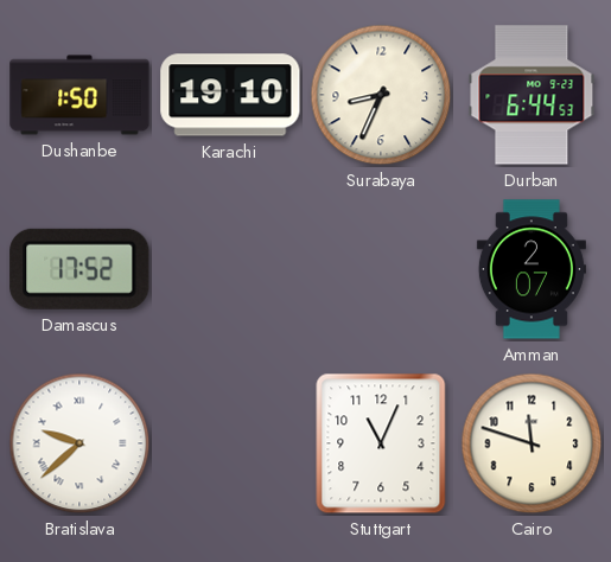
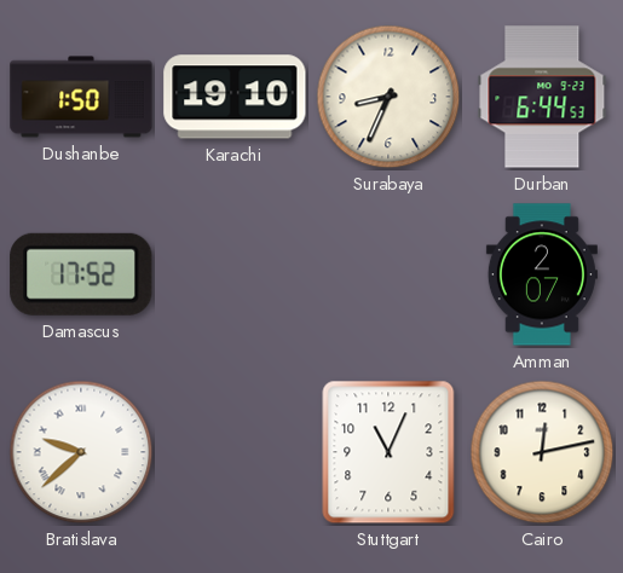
Cairo: 11:48 -> 12:13
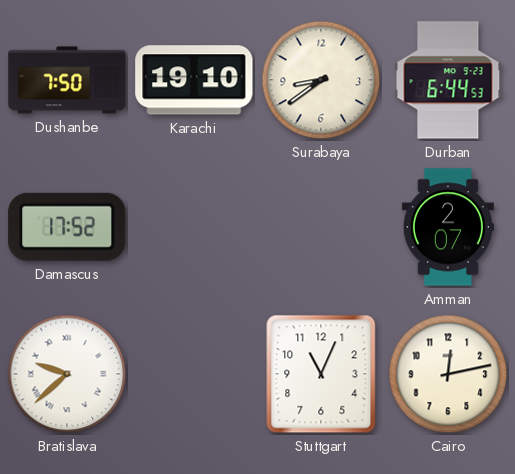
Dushanbe: 1:50 -> 7:50
Surabaya: 8:34 -> 8:39
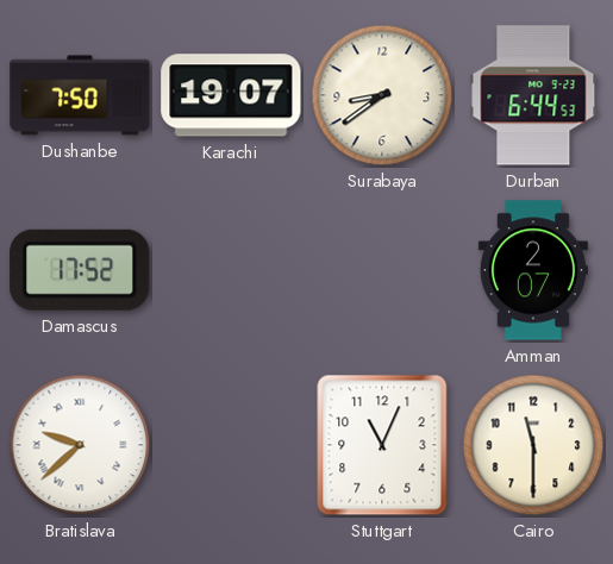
Karachi: 19:10 -> 19:07
Cairo: 12:13 -> 11:30
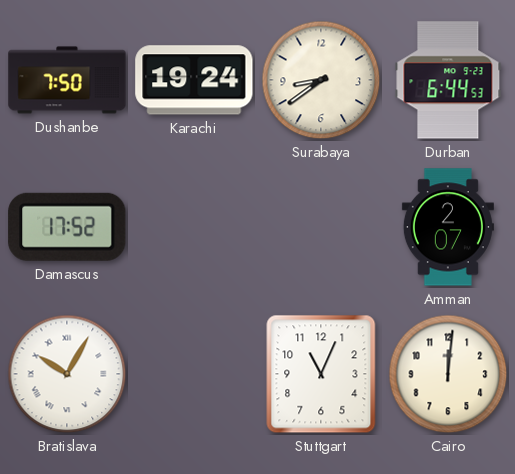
Karachi: 19:07 -> 19:24
Bratislava: 9:38 -> 10:05
Cairo: 11:30 -> 12:01
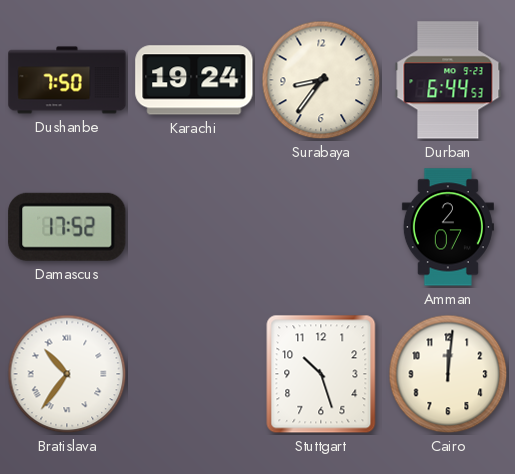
Surabaya: 8:39 -> 8:36
Bratislava: 10:05 -> 10:36
Stuttgart: 11:04 -> 10:27
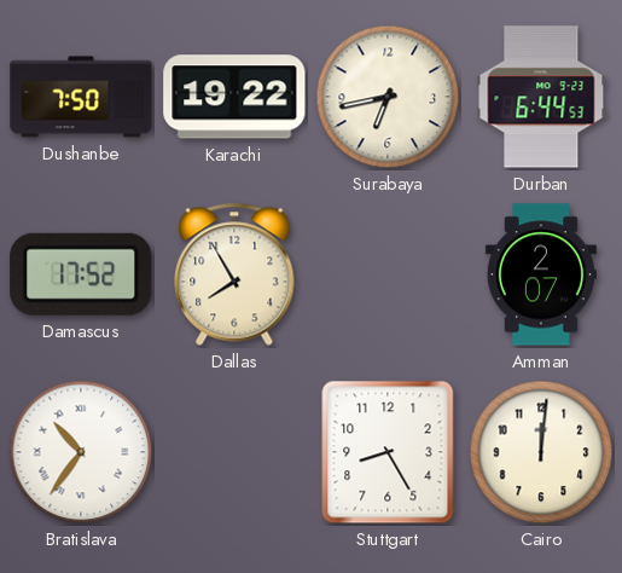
Karachi: 19:24 -> 19:22
Surabaya: 8:36 -> 6:43
Dallas: none -> 7:55
Stuttgart: 10:27 -> 8:25
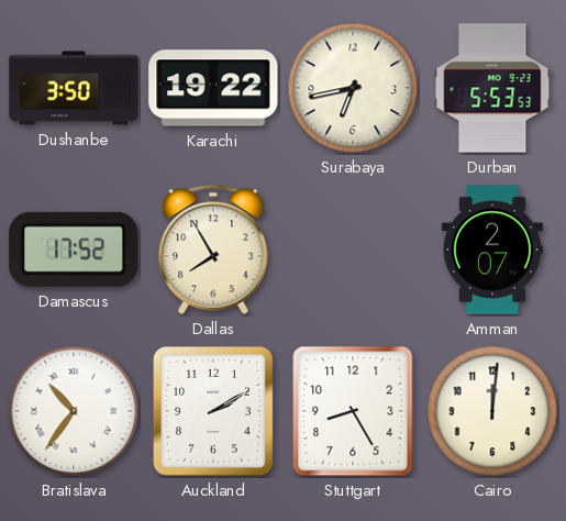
Dushanbe: 7:50 -> 3:50
Durban: 6:44 -> 5:53
Auckland: none -> 2:10
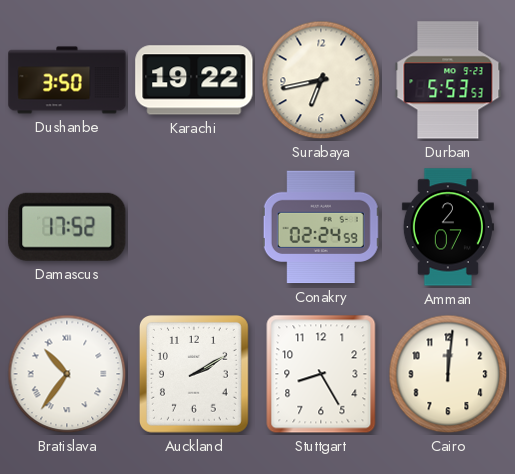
Dallas: 7:55 -> none
Conakry: none -> 02:24
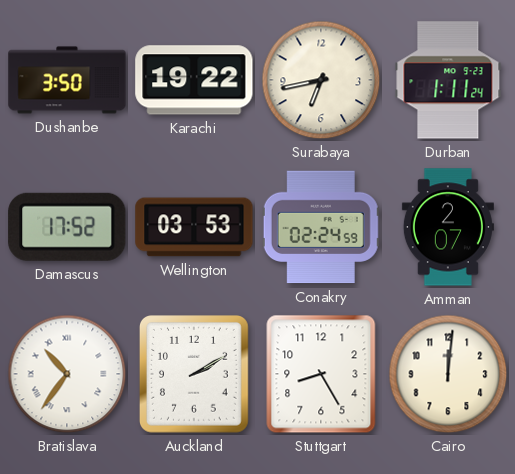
Durban: 5:53 -> 1:11
Wellington: none -> 03:53
